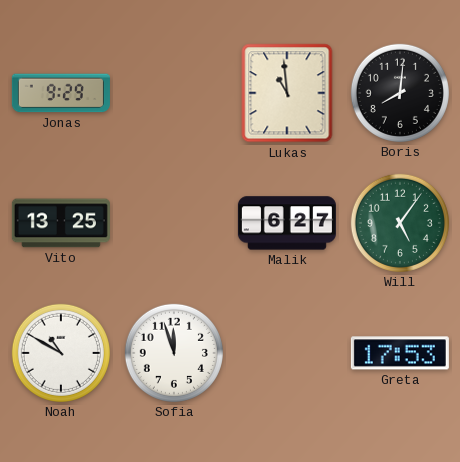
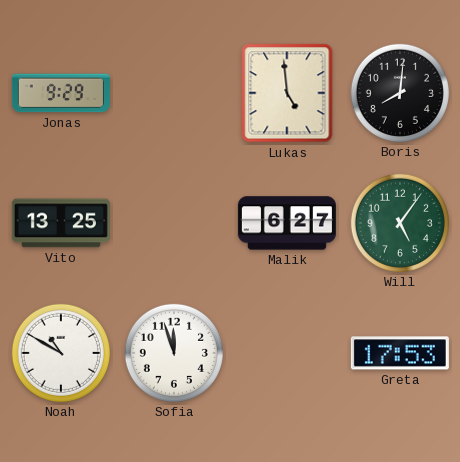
Lukas: 10:59 -> 4:59
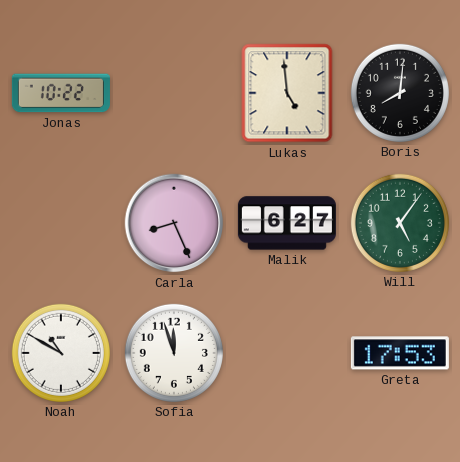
Jonas: 9:29 -> 10:22
Vito: 13:25 -> none
Carla: none -> 8:26
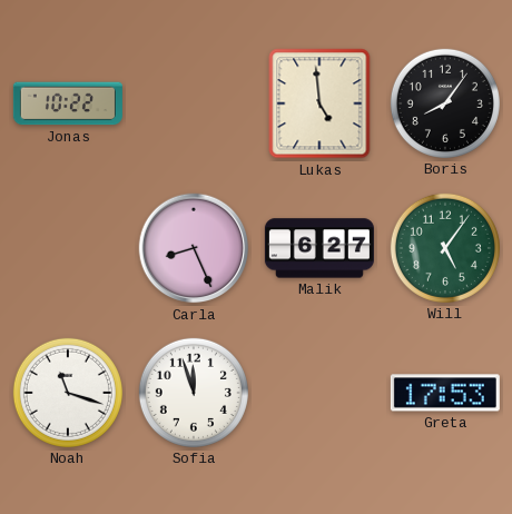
Boris: 8:01 -> 8:06
Noah: 10:50 -> 11:18
